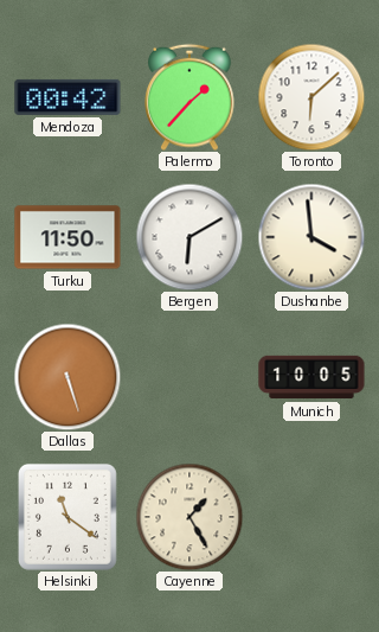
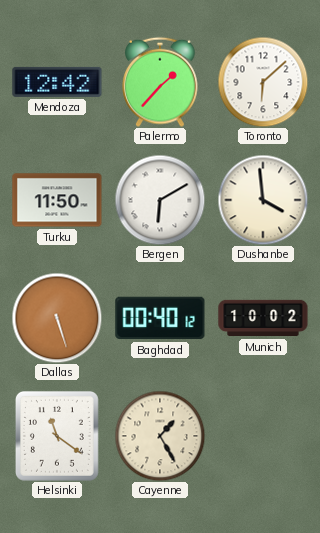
Mendoza: 00:42 -> 12:42
Baghdad: none -> 00:40
Munich: 10:05 -> 10:02
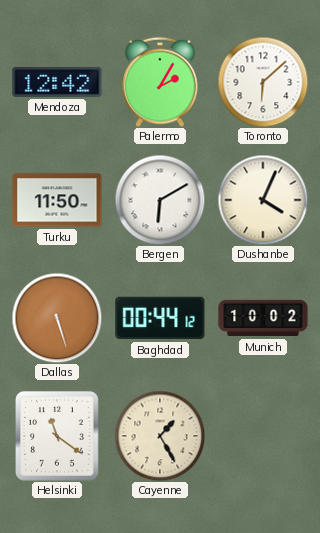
Palermo: 1:37 -> 2:05
Dushanbe: 3:59 -> 4:04
Baghdad: 00:40 -> 00:44
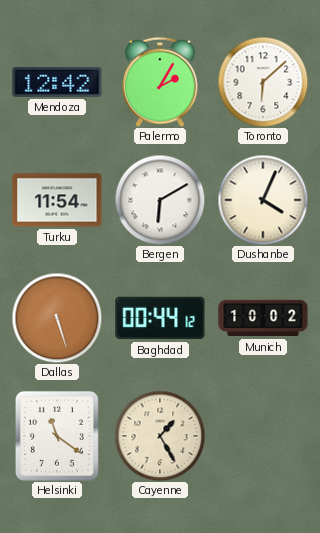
Turku: 11:50 -> 11:54
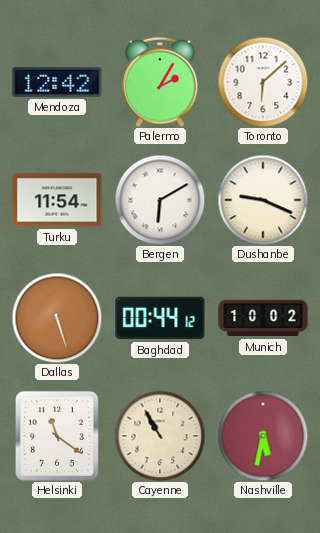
Dushanbe: 4:04 -> 9:19
Cayenne: 1:25 -> 10:55
Nashville: none -> 5:32
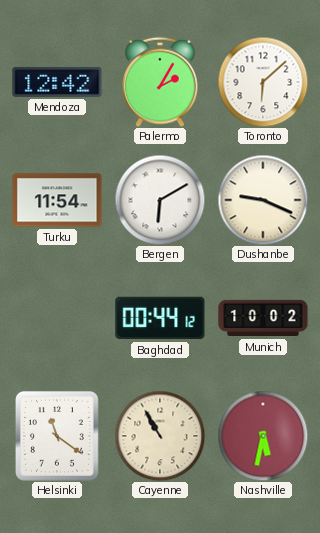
Dallas: 5:27 -> none
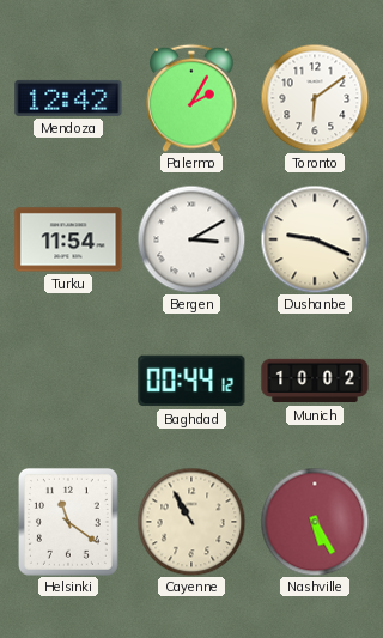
Toronto: 6:08 -> 6:09
Bergen: 6:10 -> 3:10
Nashville: 5:32 -> 5:25
